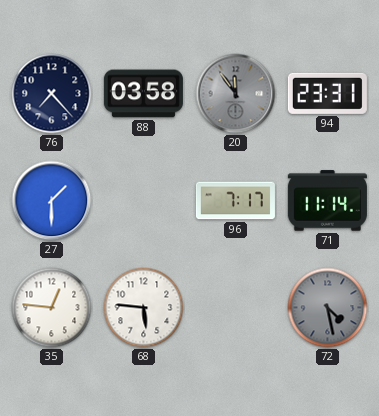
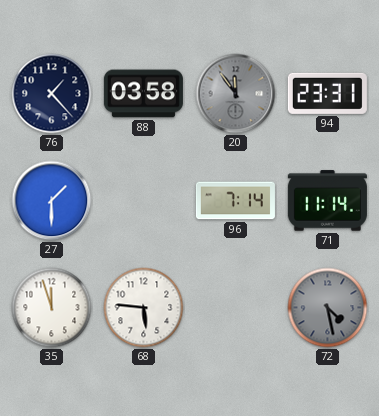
76: 7:23 -> 1:23
96: 7:17 -> 7:14
35: 12:46 -> 11:57
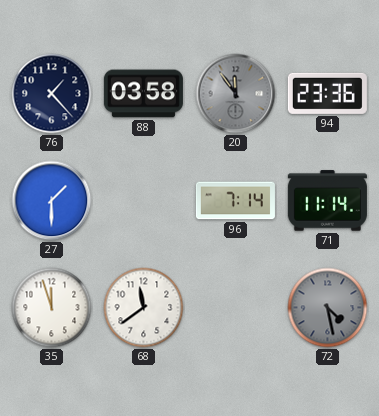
94: 23:31 -> 23:36
68: 5:46 -> 11:39
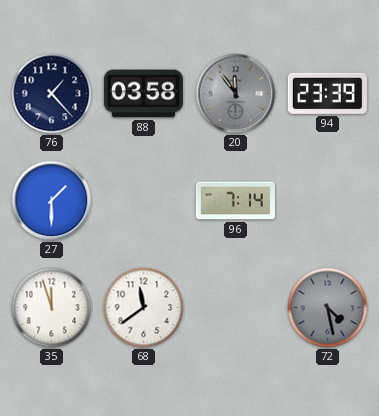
94: 23:36 -> 23:39
71: 11:14 -> none
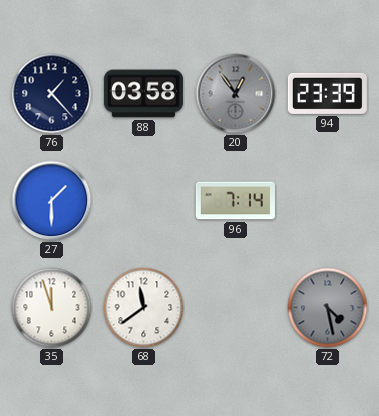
20: 11:54 -> 12:54
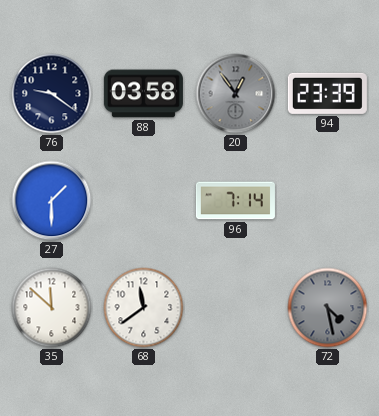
76: 1:23 -> 9:21
35: 11:57 -> 11:52
